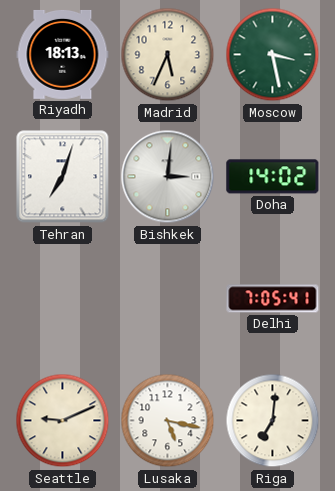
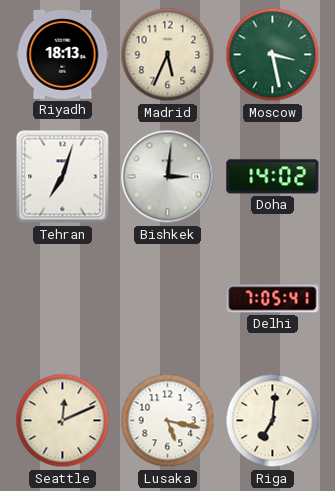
Seattle: 9:11 -> 12:11
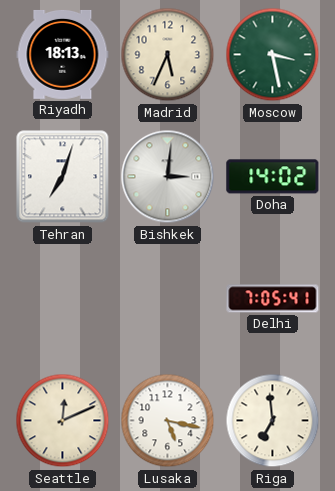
Riga: 7:01 -> 6:59
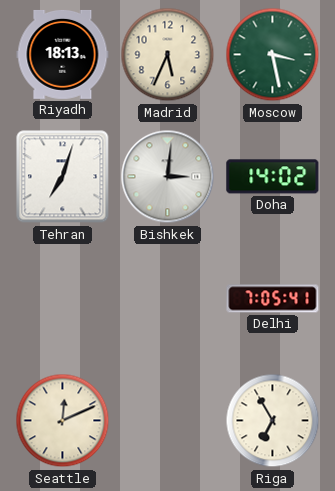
Lusaka: 5:17 -> none
Riga: 6:59 -> 6:55
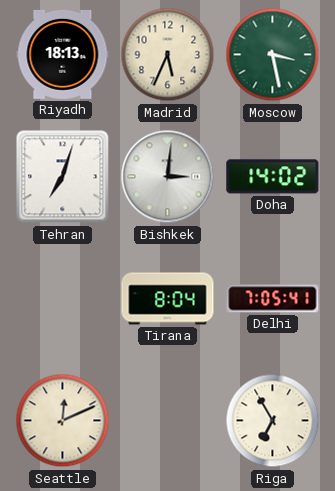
Tirana: none -> 8:04
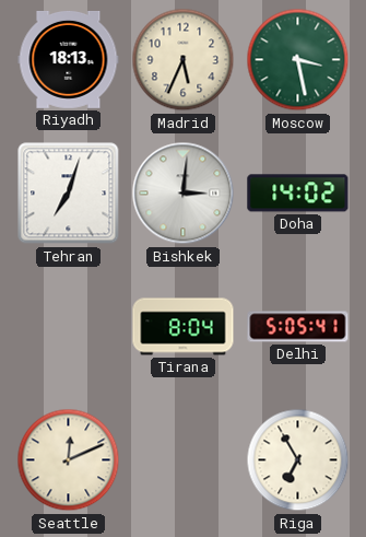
Delhi: 7:05 -> 5:05
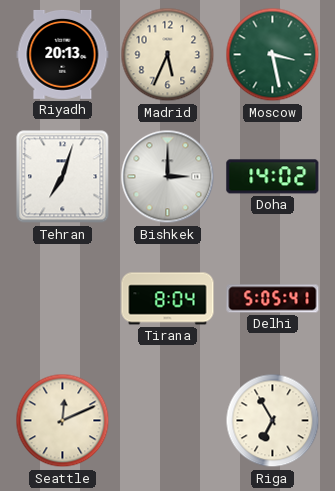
Riyadh: 18:13 -> 20:13
Bishkek: 3:01 -> 3:00
